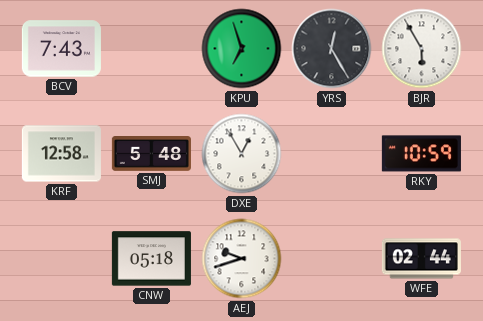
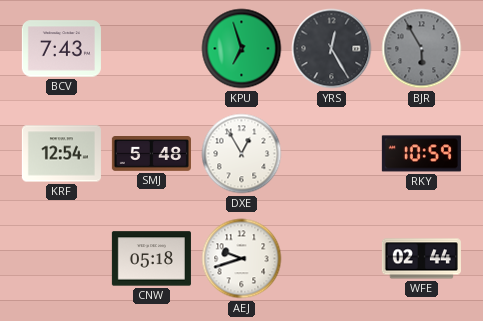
BJR dial: white -> grey
KRF: 12:58 -> 12:54
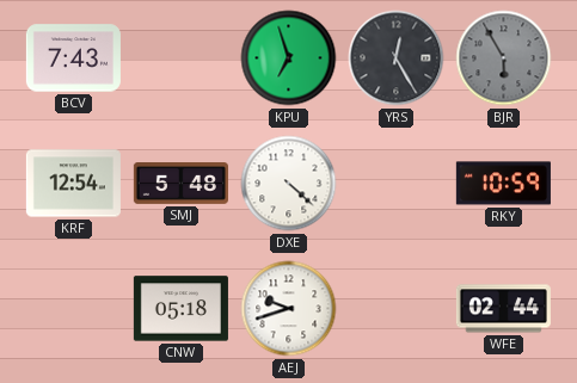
DXE: 12:55 -> 4:22
